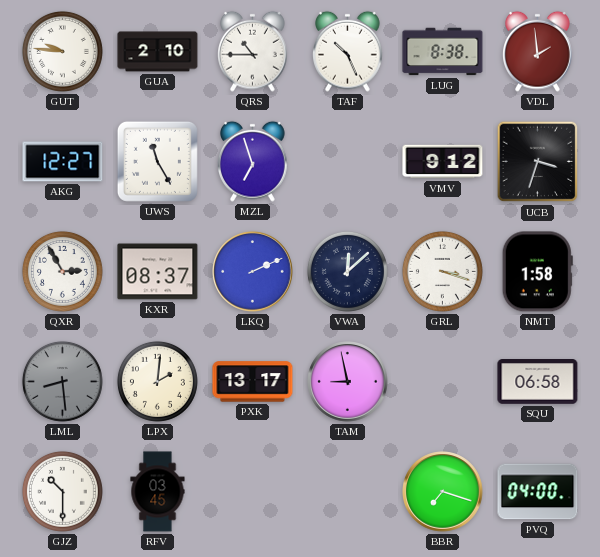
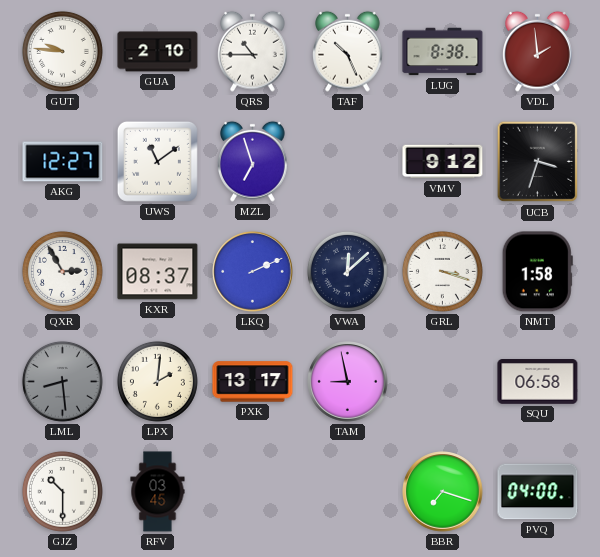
UWS: 11:25 -> 11:09
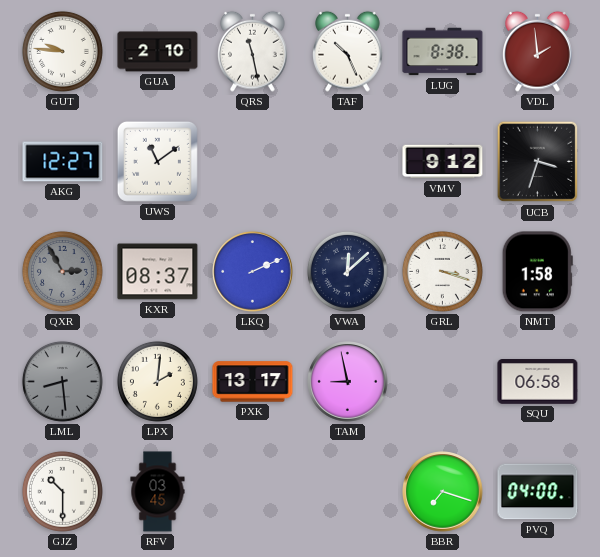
QRS: 10:45 -> 11:28
MZL: 6:57 -> none
QXR dial: white -> grey
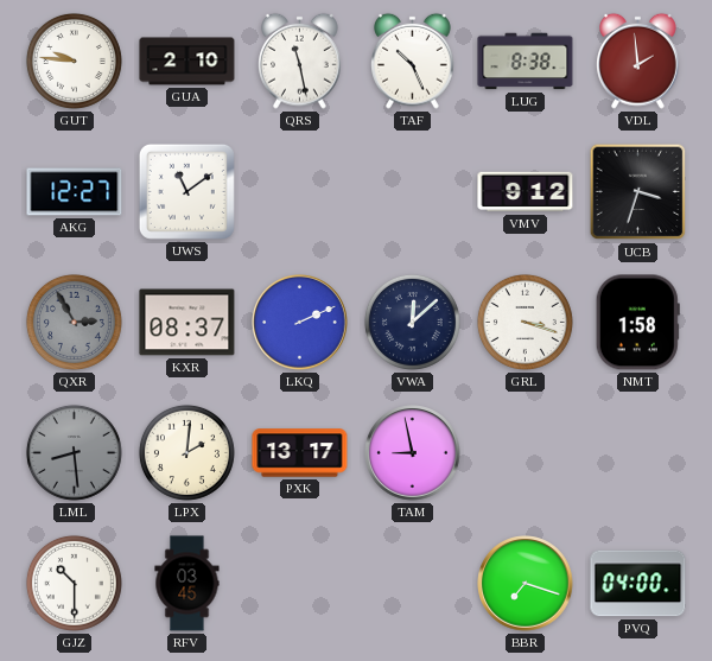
SQU: 06:58 -> none
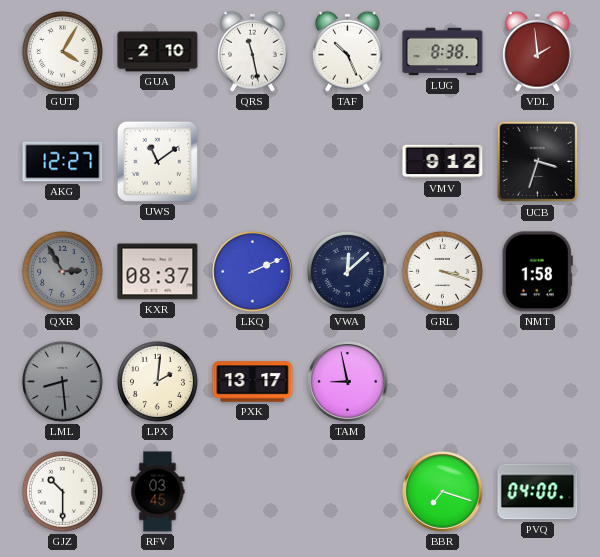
GUT: 9:46 -> 4:05
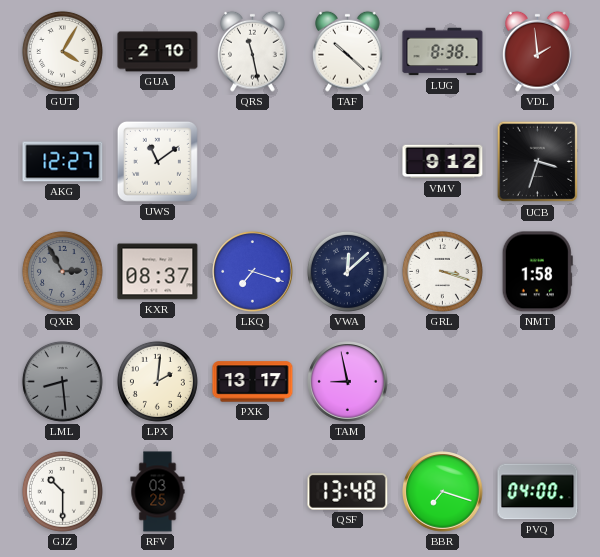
TAF: 10:26 -> 10:22
LKQ: 2:11 -> 7:18
RFV: 03:45 -> 03:25
QSF: none -> 13:48
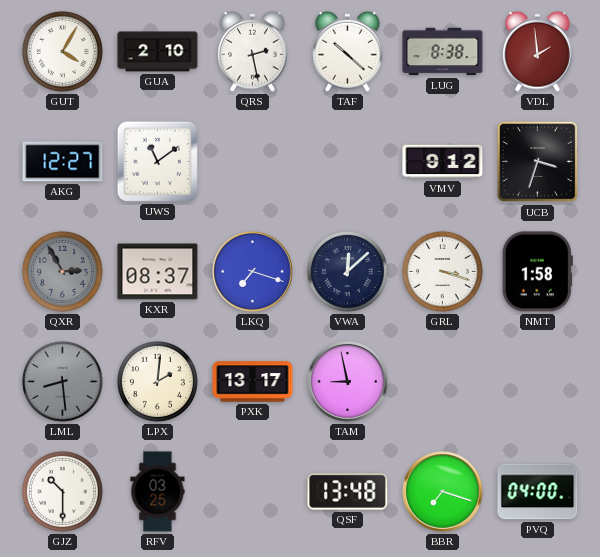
QRS: 11:28 -> 2:28
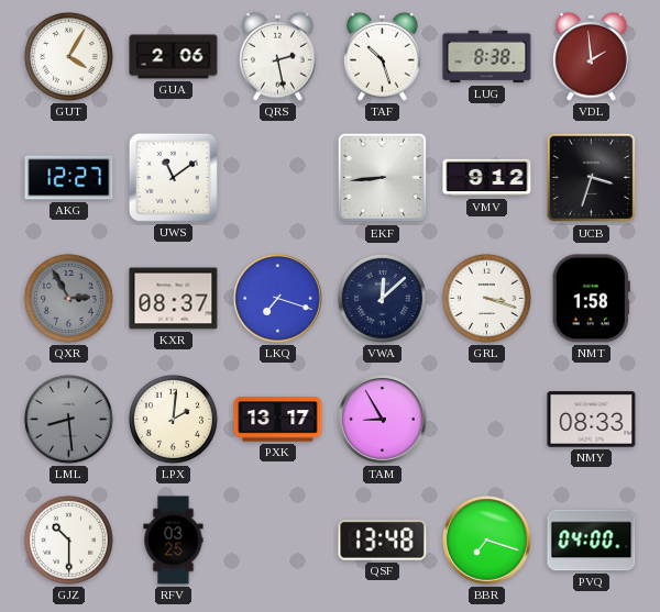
GUA: 2:10 -> 2:06
TAF: 10:22 -> 10:27
EKF: none -> 8:44
TAM: 8:58 -> 8:55
NMY: none -> 08:33
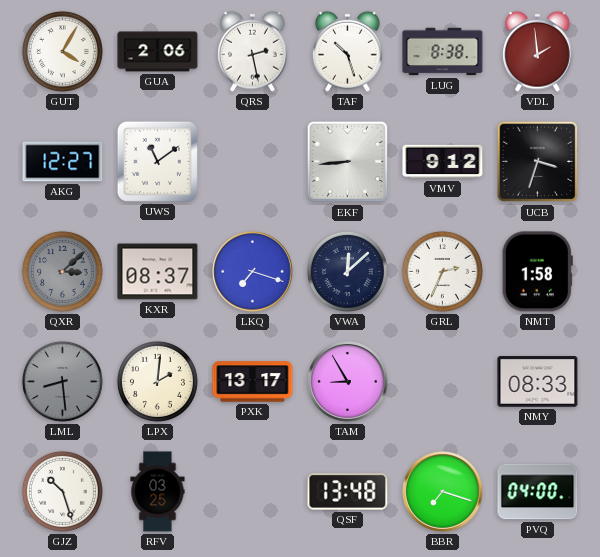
QXR: 2:55 -> 3:08
GRL: 3:18 -> 2:34
GJZ: 10:30 -> 10:27
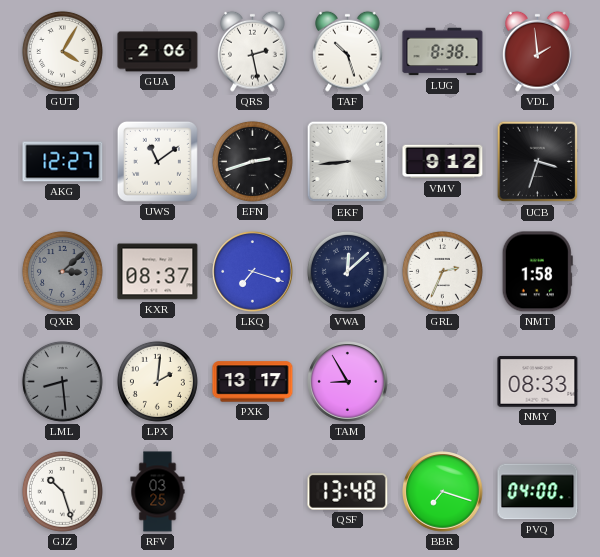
EFN: none -> 2:42
